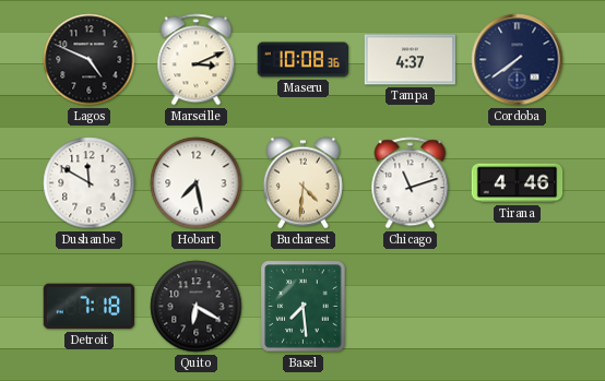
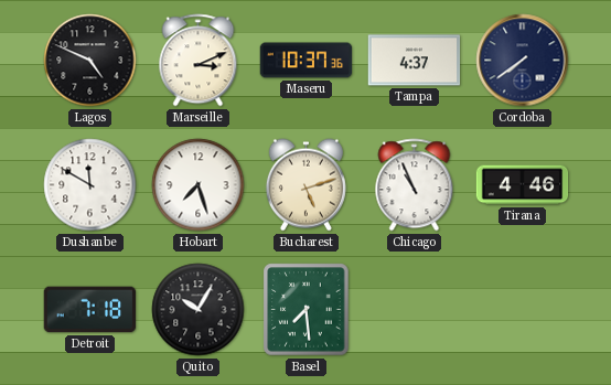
Maseru: 10:08 -> 10:37
Hobart: 7:28 -> 7:27
Bucharest: 4:31 -> 5:12
Chicago: 11:12 -> 10:56
Quito: 6:20 -> 10:05
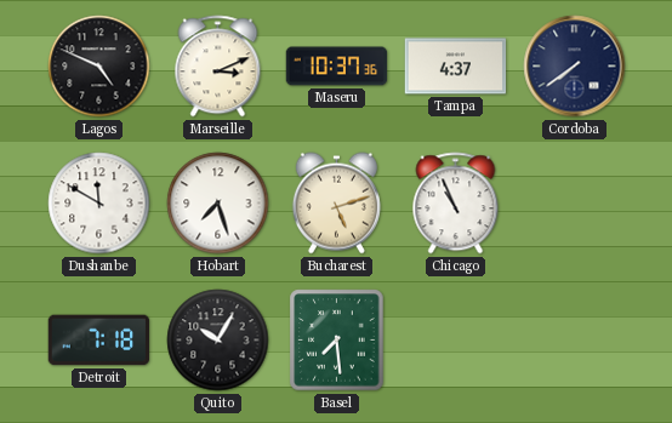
Tirana: 4:46 -> none
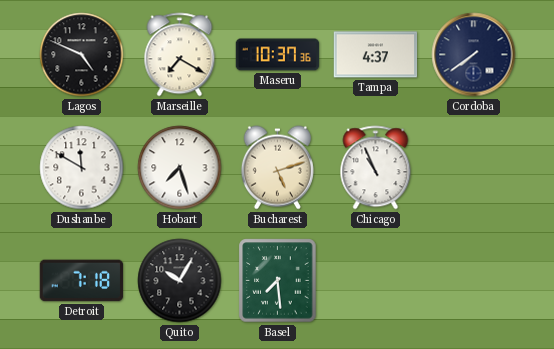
Marseille: 3:11 -> 7:20
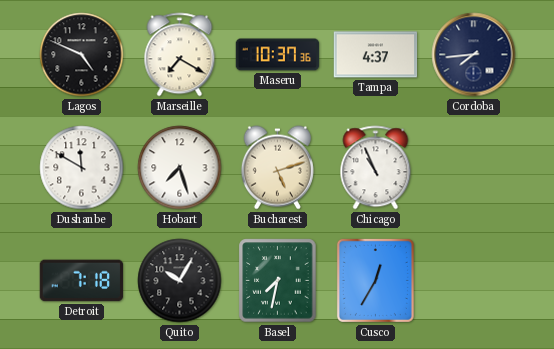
Cordoba: 7:39 -> 7:44
Basel: 7:29 -> 7:32
Cusco: none -> 12:35
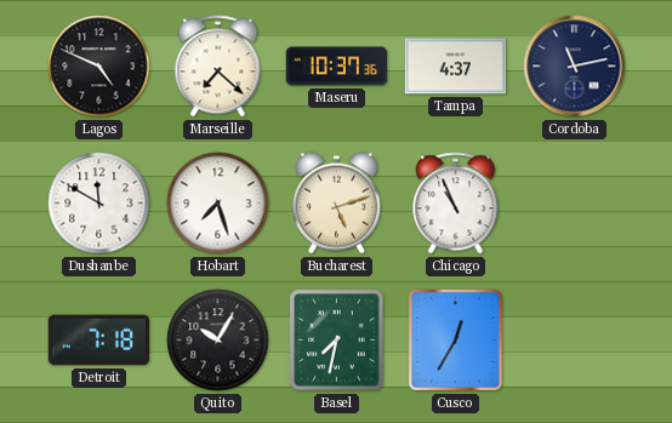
Marseille: 7:20 -> 7:22
Cordoba: 7:44 -> 11:13
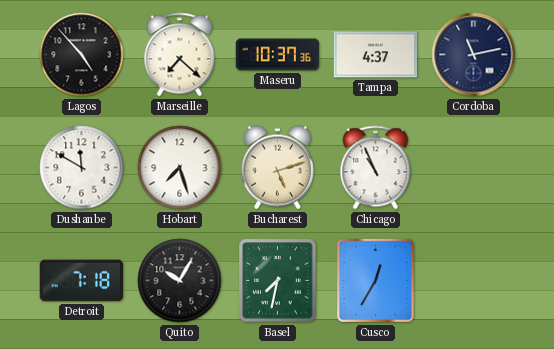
Lagos: 4:49 -> 4:53
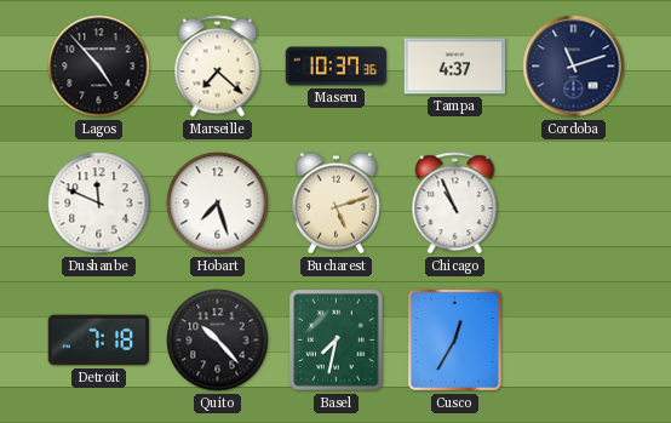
Cordoba: 11:13 -> 11:12
Dushanbe: 11:50 -> 11:49
Quito: 10:05 -> 10:23
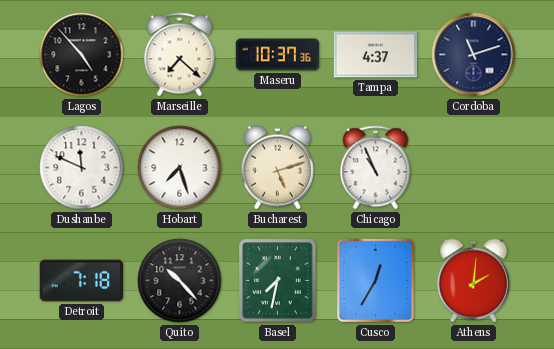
Athens: none -> 2:01
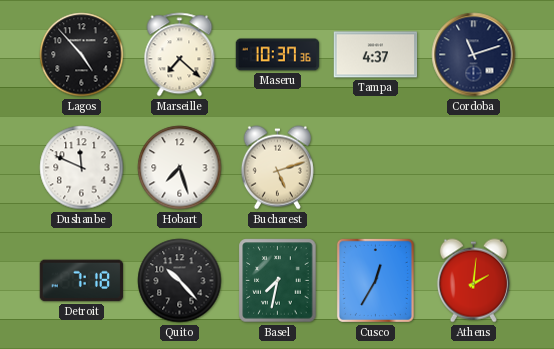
Chicago: 10:56 -> none
